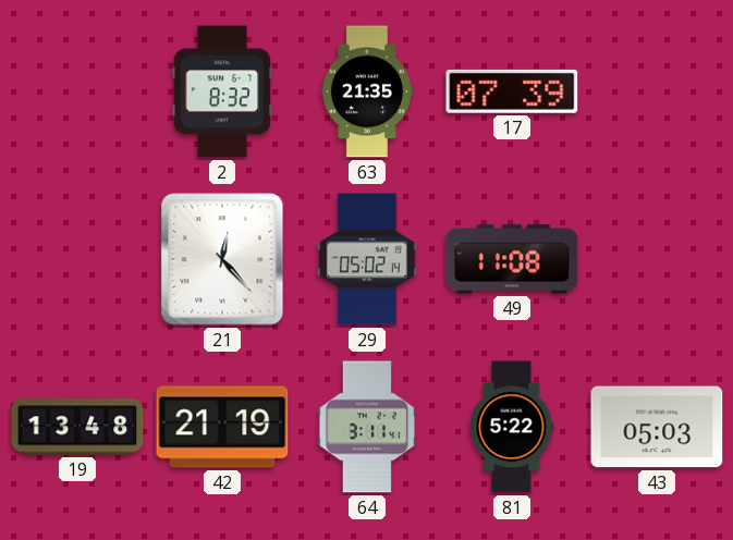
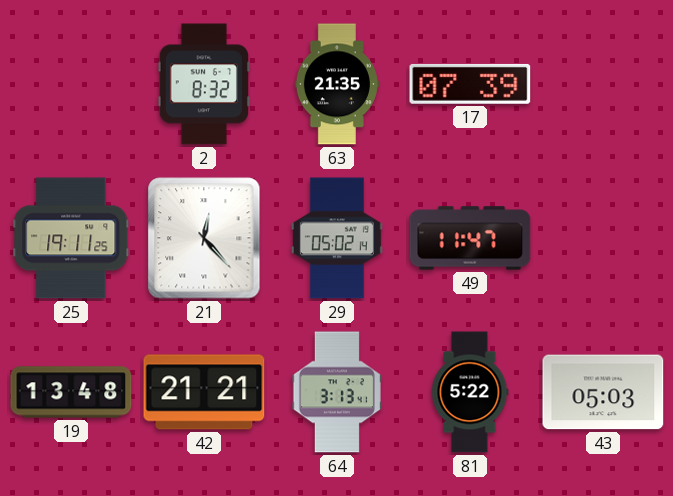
25: none -> 19:11
49: 11:08 -> 11:47
42: 21:19 -> 21:21
64: 3:11 -> 3:13
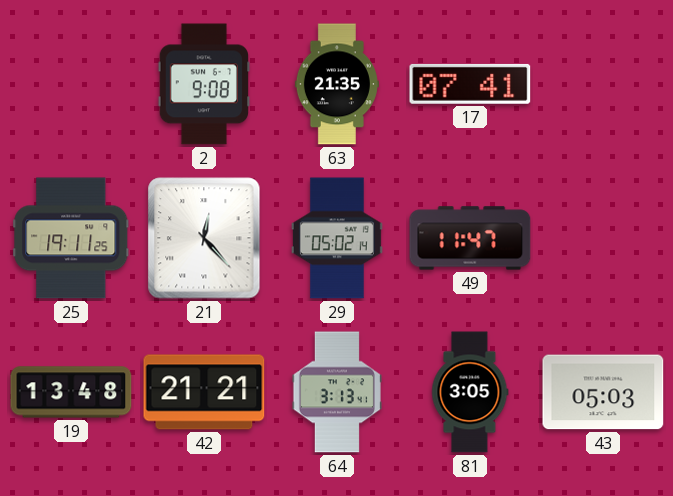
2: 8:32 -> 9:08
17: 07:39 -> 07:41
81: 5:22 -> 3:05
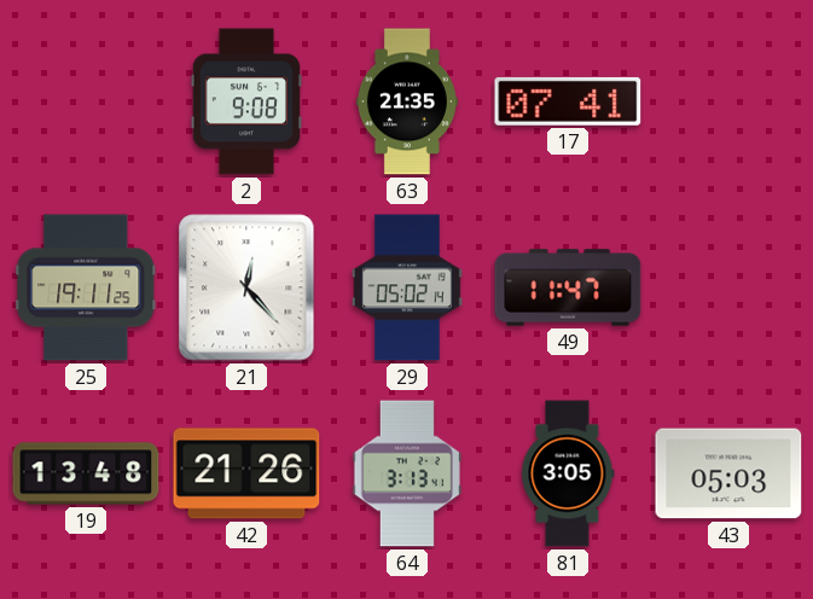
42: 21:21 -> 21:26
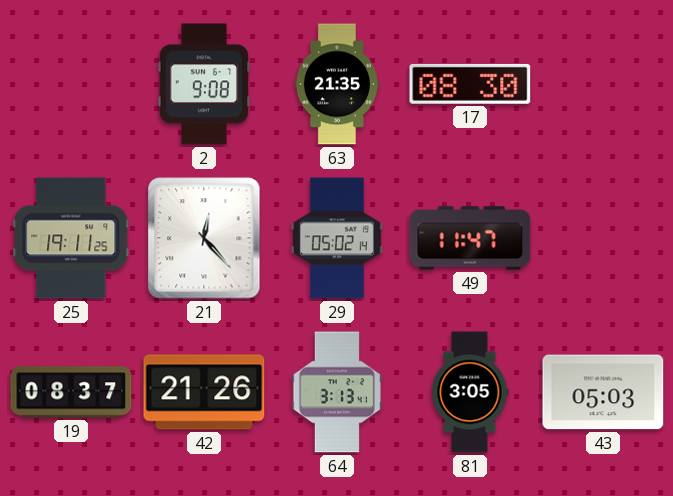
17: 07:41 -> 08:30
19: 13:48 -> 08:37
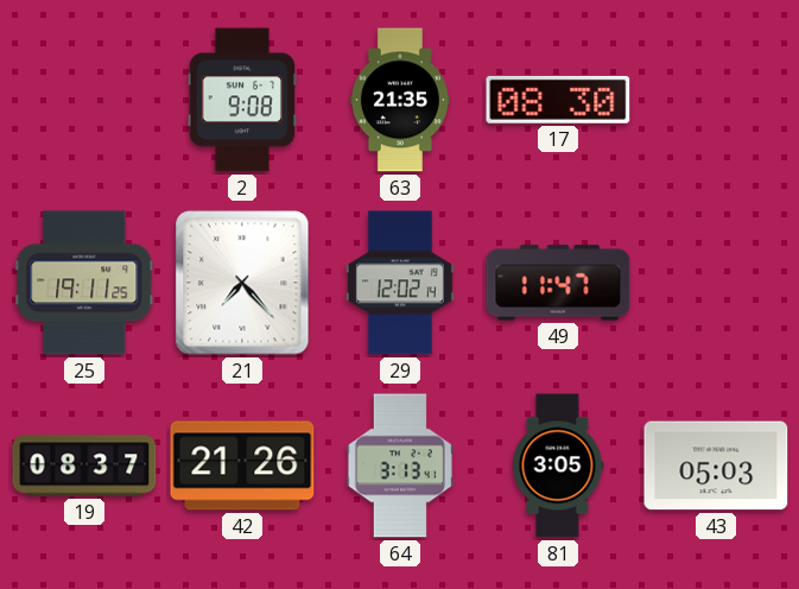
21: 12:23 -> 7:23
29: 05:02 -> 12:02
